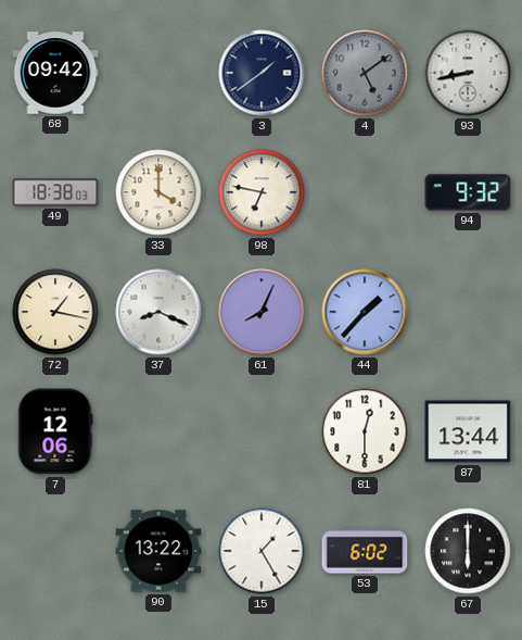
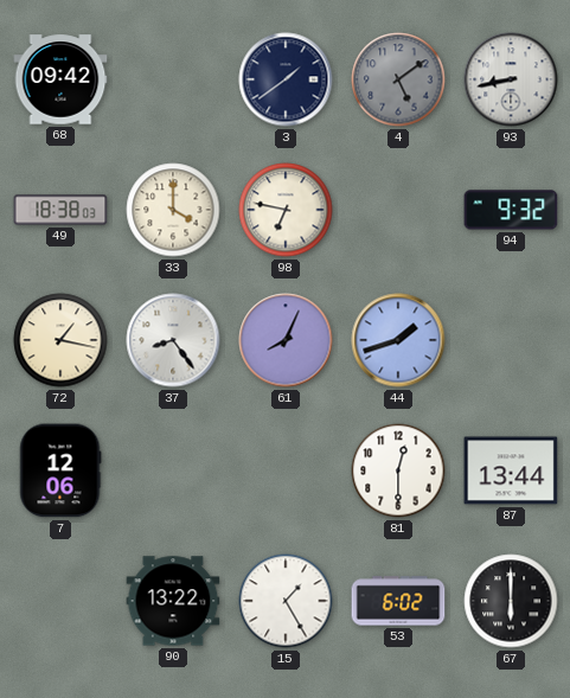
37: 8:19 -> 8:24
44: 1:37 -> 1:42
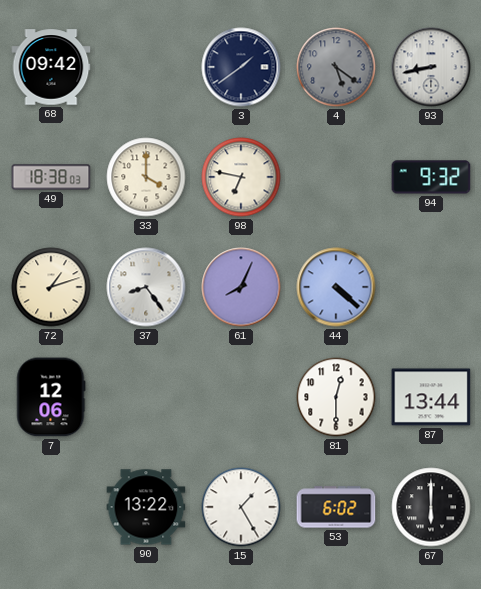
4: 5:09 -> 5:21
72: 1:17 -> 1:12
44: 1:42 -> 4:22
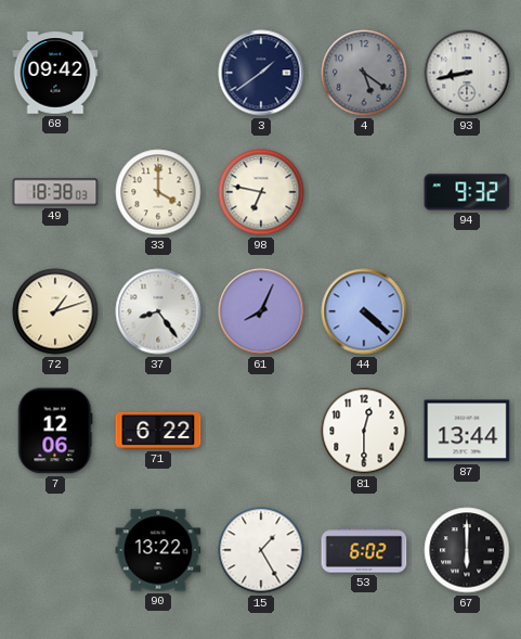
71: none -> 6:22
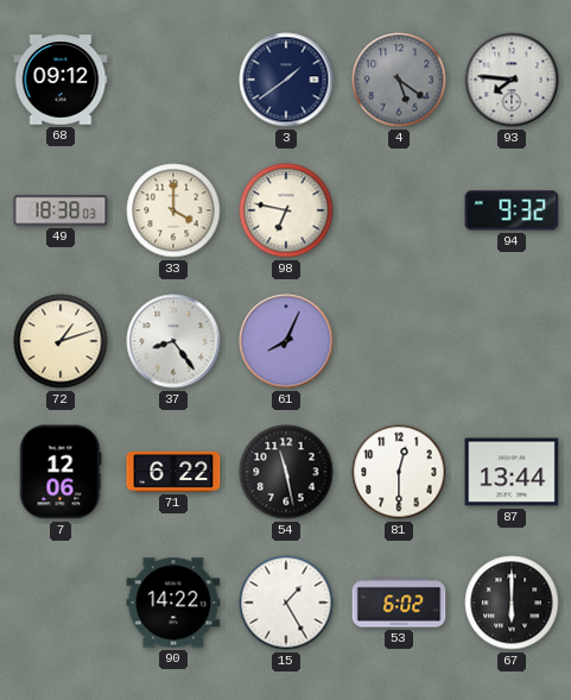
68: 09:42 -> 09:12
93: 8:43 -> 7:46
44: 4:22 -> none
54: none -> 11:28
90: 13:22 -> 14:22
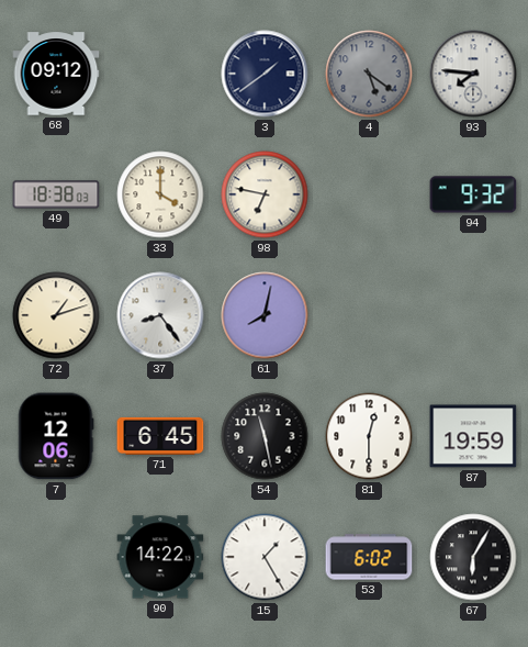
61: 8:04 -> 8:02
71: 6:22 -> 6:45
87: 13:44 -> 19:59
67: 6:00 -> 6:05
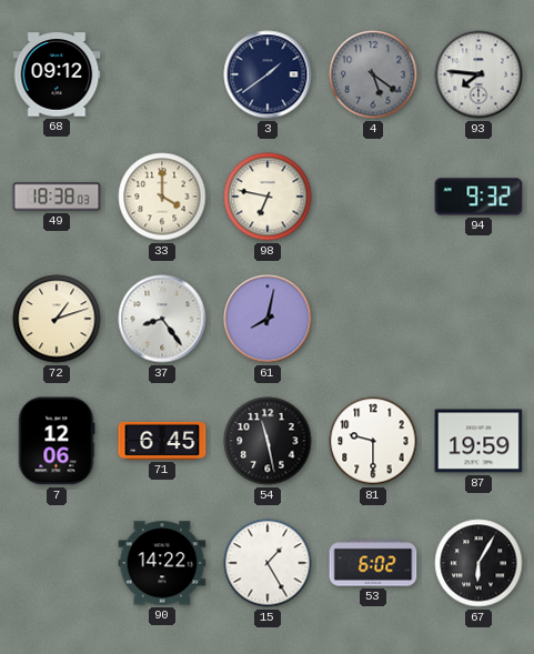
81: 12:30 -> 9:30
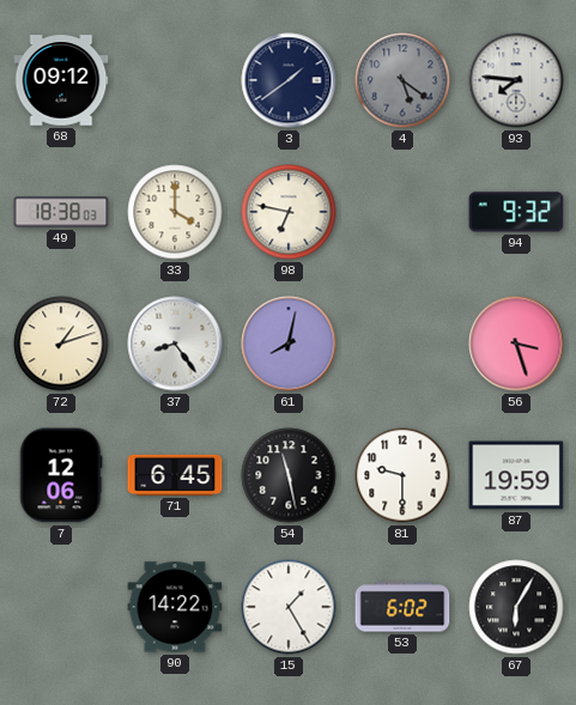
56: none -> 3:27
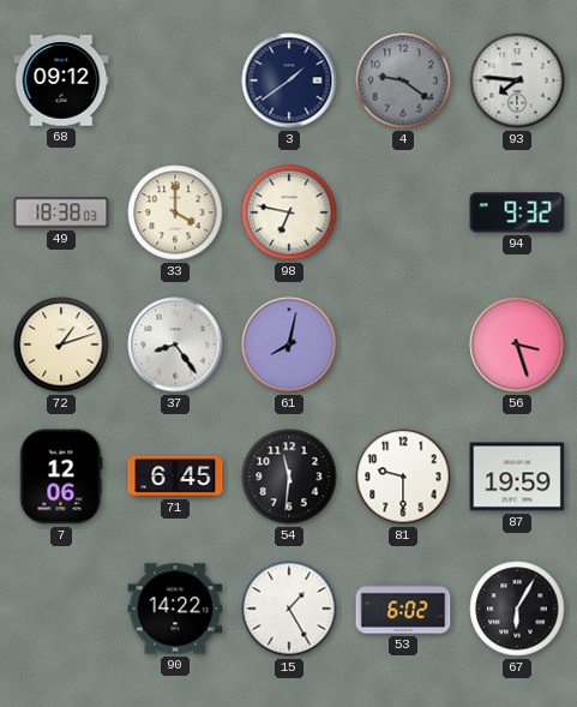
4: 5:21 -> 9:21
54: 11:28 -> 11:31
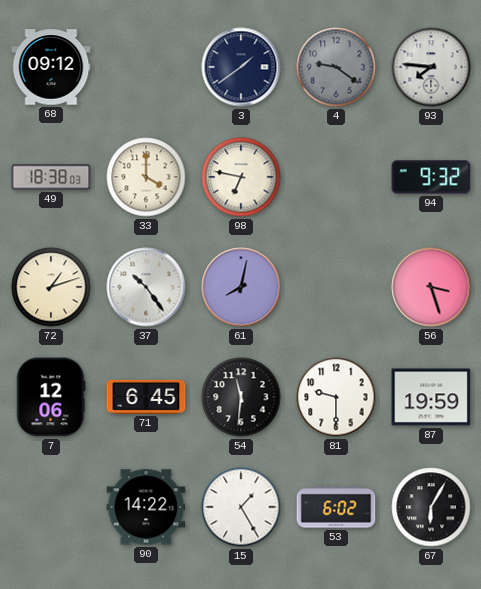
37: 8:24 -> 10:24
